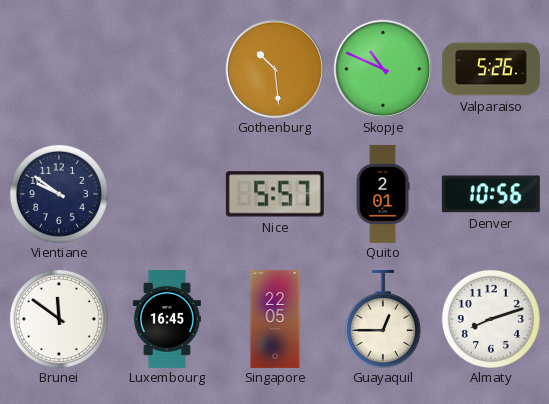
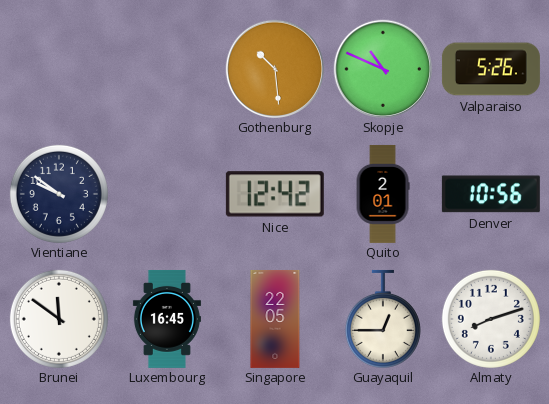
Nice: 5:57 -> 12:42
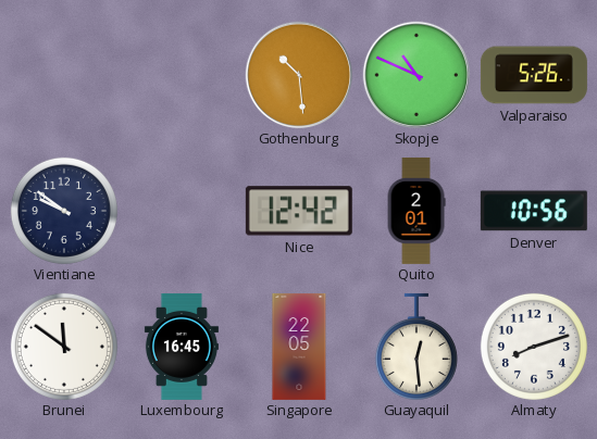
Guayaquil: 12:45 -> 12:29
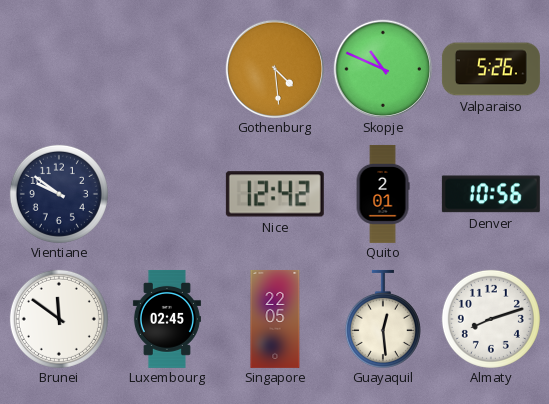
Gothenburg: 10:29 -> 4:29
Luxembourg: 16:45 -> 02:45
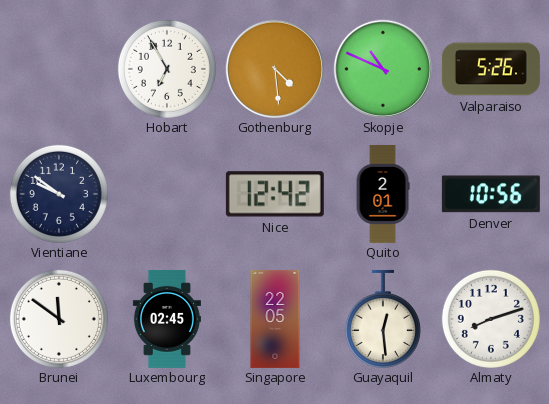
Hobart: none -> 6:55
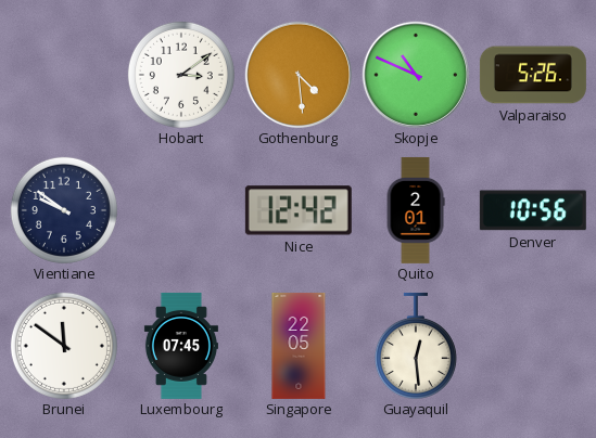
Hobart: 6:55 -> 3:09
Luxembourg: 02:45 -> 07:45
Almaty: 8:12 -> none
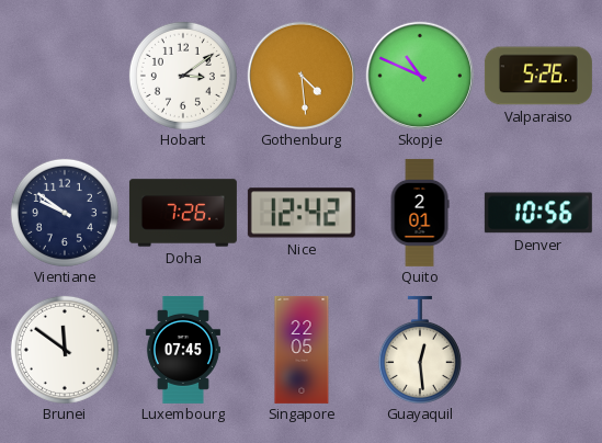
Doha: none -> 7:26
